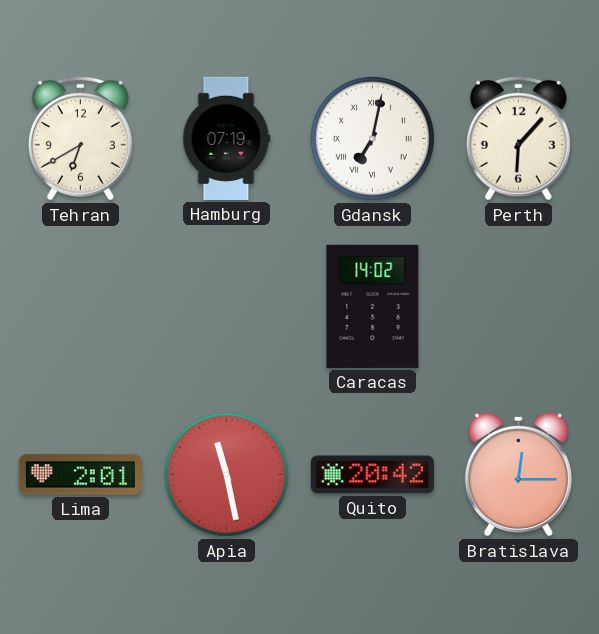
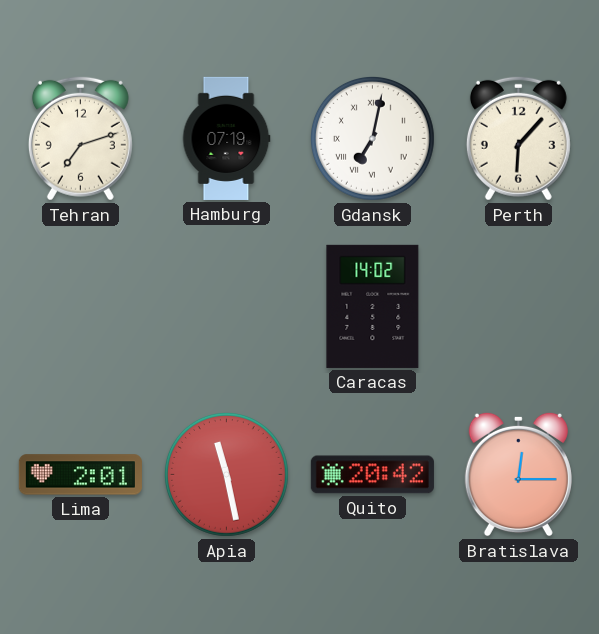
Tehran: 6:40 -> 7:12
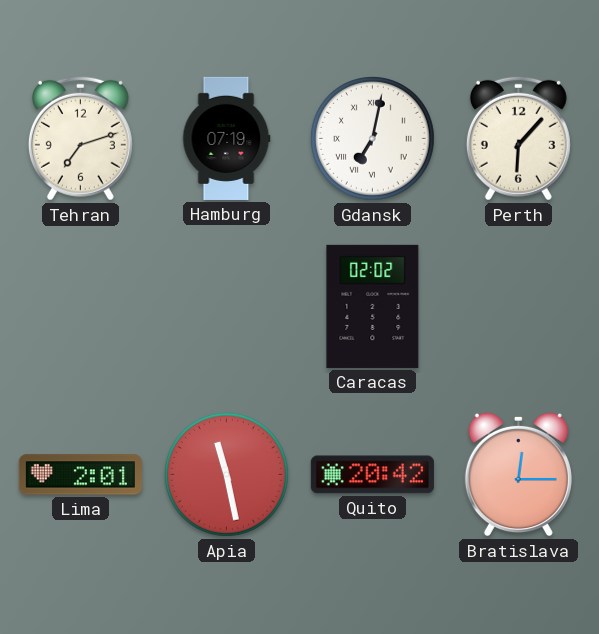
Caracas: 14:02 -> 02:02
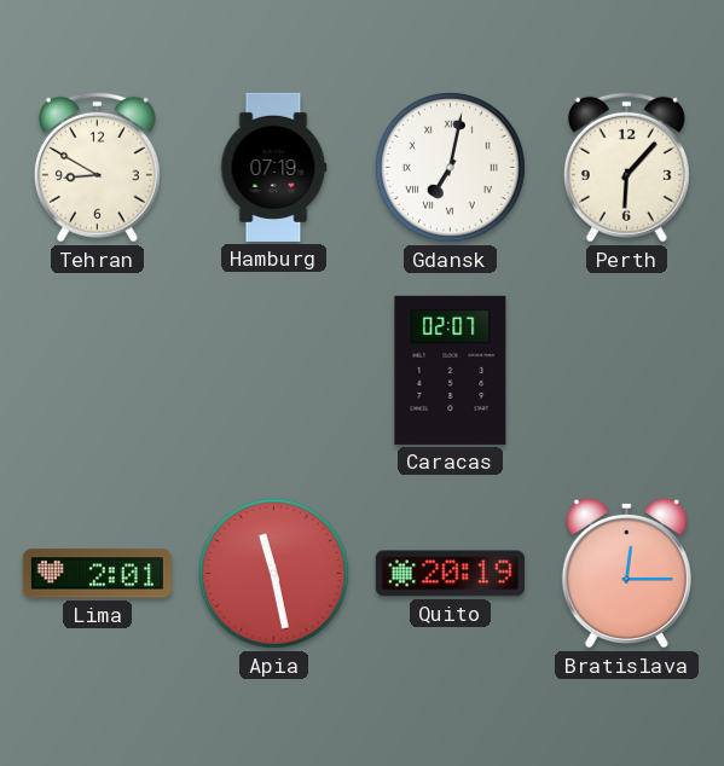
Tehran: 7:12 -> 8:50
Caracas: 02:02 -> 02:07
Quito: 20:42 -> 20:19
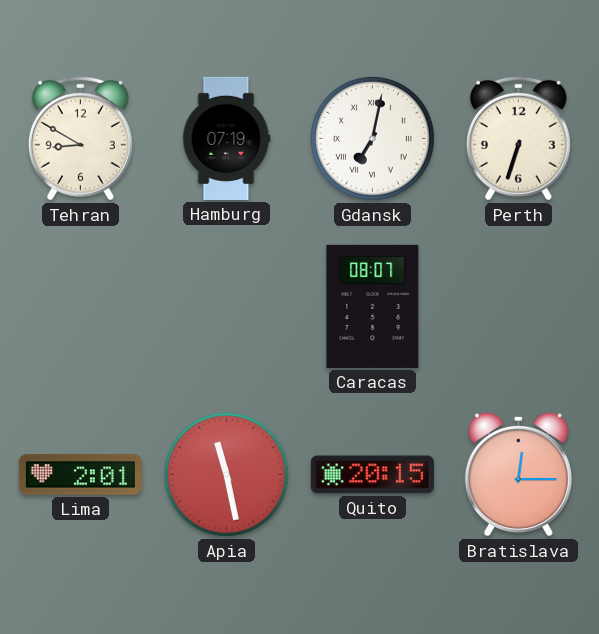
Perth: 6:07 -> 6:33
Caracas: 02:07 -> 08:07
Quito: 20:19 -> 20:15
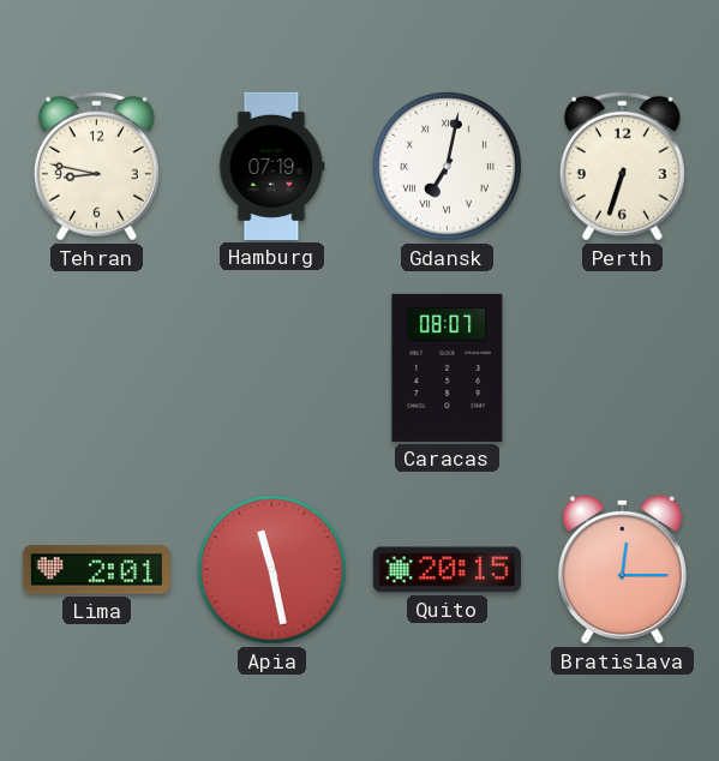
Tehran: 8:50 -> 8:47
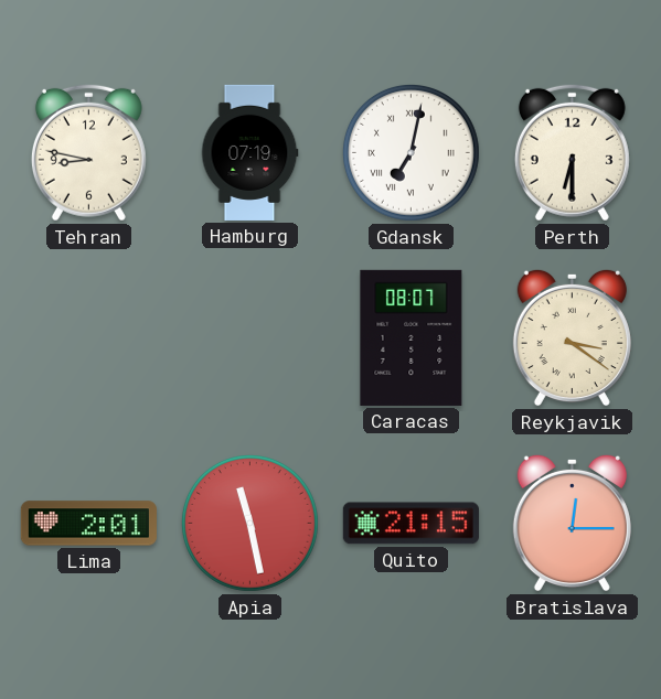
Perth: 6:33 -> 6:30
Reykjavik: none -> 3:21
Quito: 20:15 -> 21:15
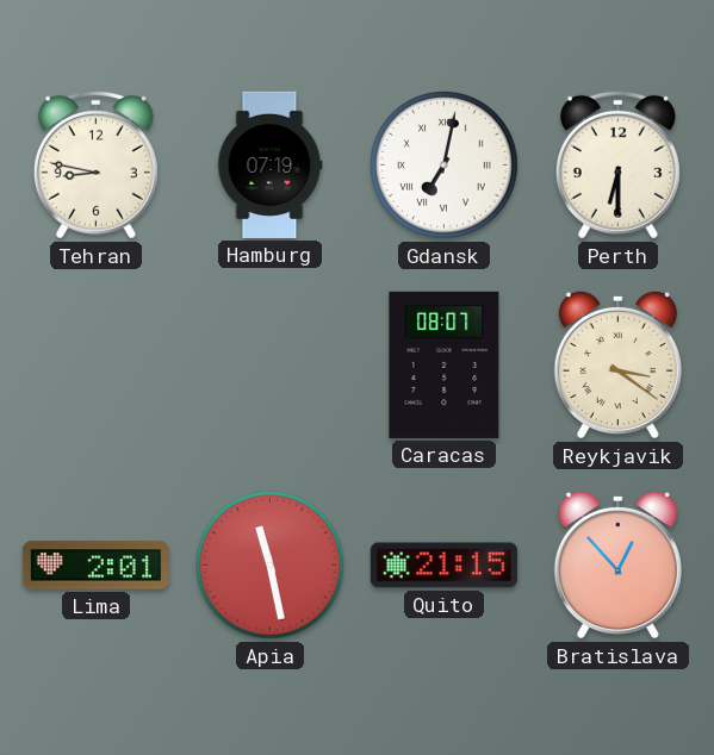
Bratislava: 12:15 -> 12:53
